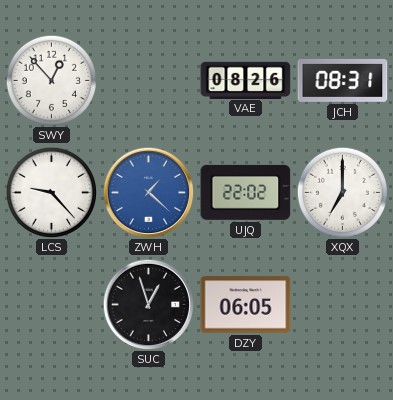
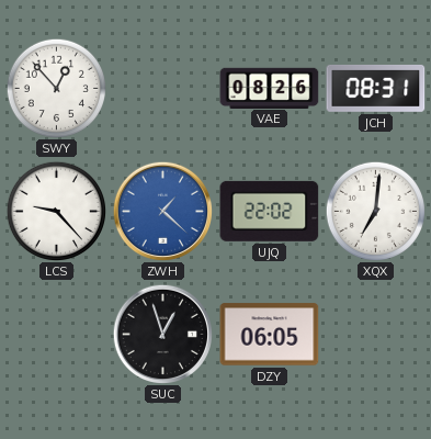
XQX: 7:00 -> 7:01
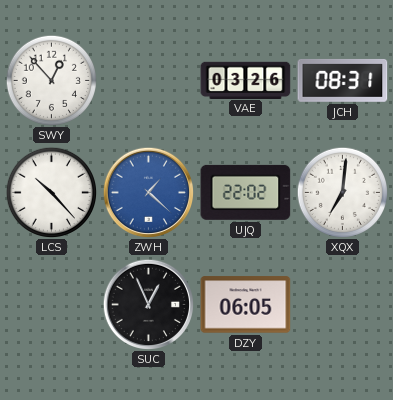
VAE: 08:26 -> 03:26
LCS: 9:23 -> 10:23
SUC: 12:57 -> 12:56
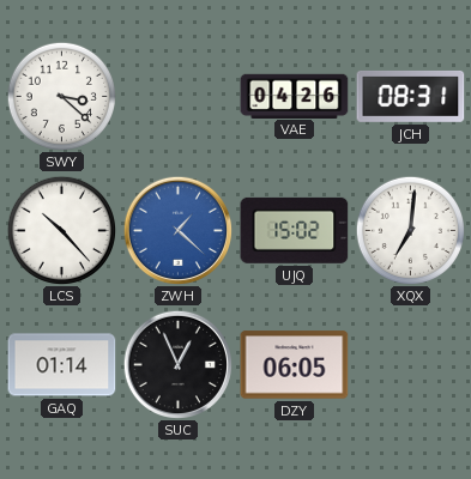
SWY: 12:53 -> 3:22
VAE: 03:26 -> 04:26
UJQ: 22:02 -> 15:02
GAQ: none -> 01:14
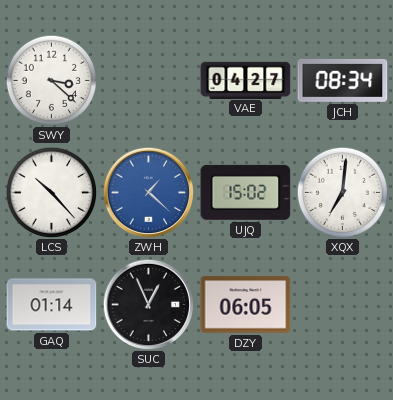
VAE: 04:26 -> 04:27
JCH: 08:31 -> 08:34
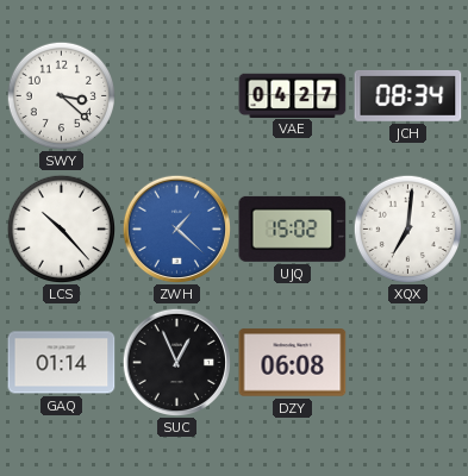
DZY: 06:05 -> 06:08
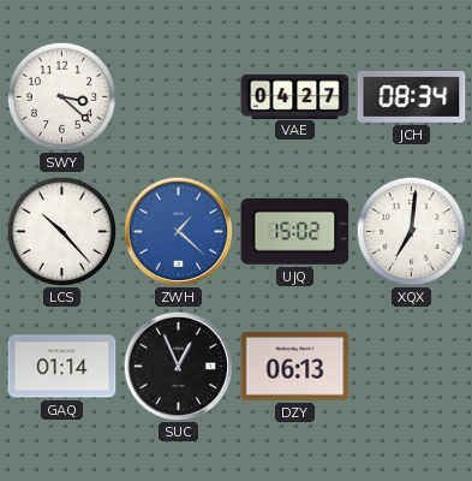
DZY: 06:08 -> 06:13
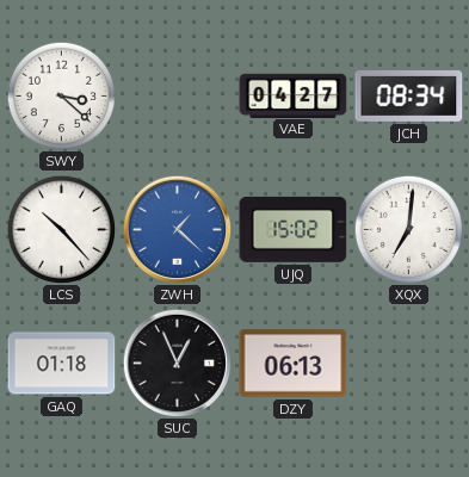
GAQ: 01:14 -> 01:18
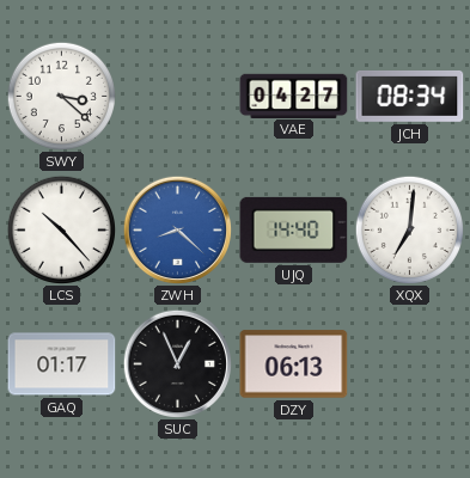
ZWH: 1:22 -> 8:22
UJQ: 15:02 -> 14:40
GAQ: 01:18 -> 01:17
